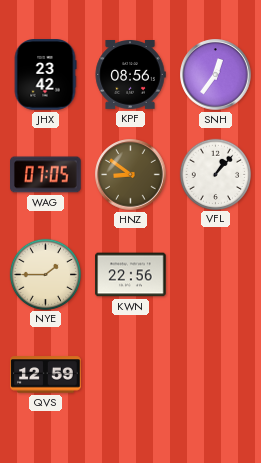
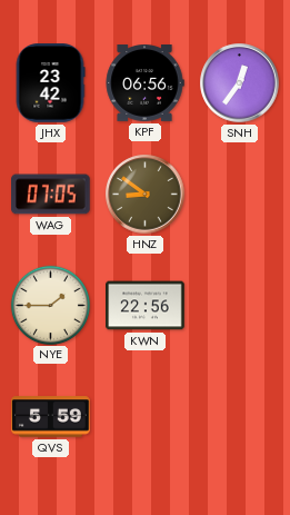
KPF: 08:56 -> 06:56
VFL: 1:07 -> none
QVS: 12:59 -> 5:59
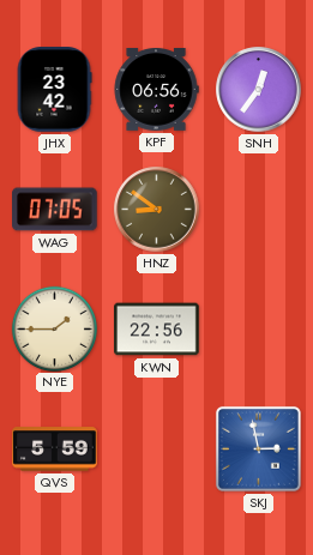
SKJ: none -> 2:58
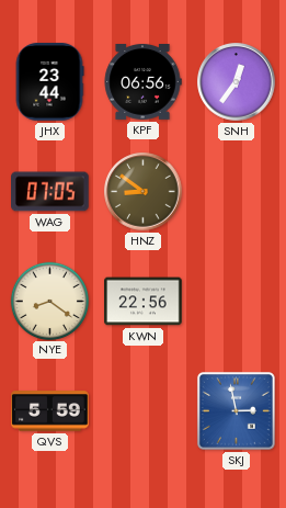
JHX: 23:42 -> 23:44
NYE: 1:45 -> 8:21
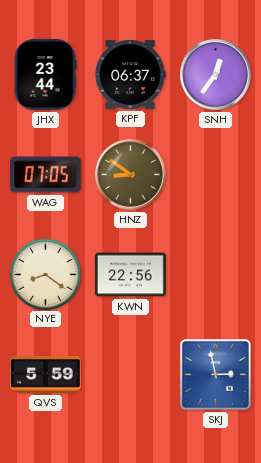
KPF: 06:56 -> 06:37
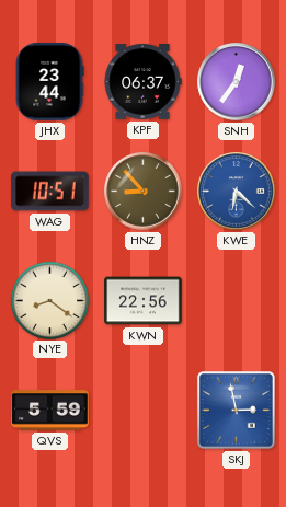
WAG: 07:05 -> 10:51
HNZ: 8:51 -> 8:53
KWE: none -> 6:22
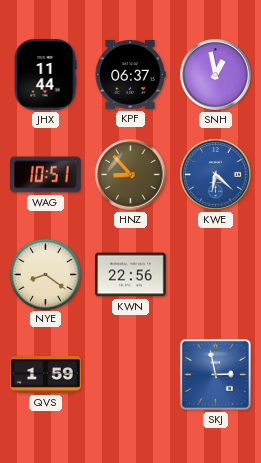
JHX: 23:44 -> 11:44
SNH: 12:36 -> 12:58
QVS: 5:59 -> 1:59
